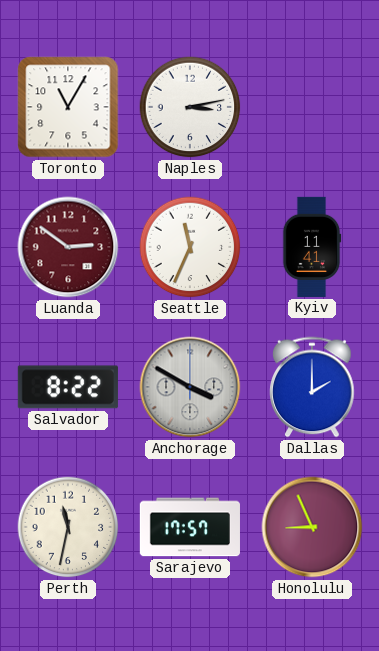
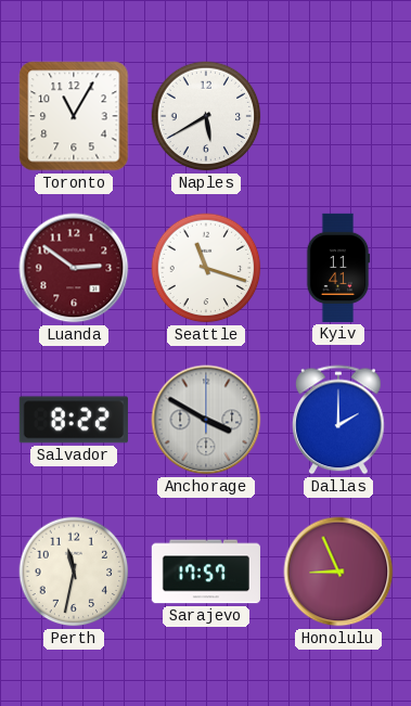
Naples: 3:13 -> 5:40
Seattle: 11:34 -> 11:18
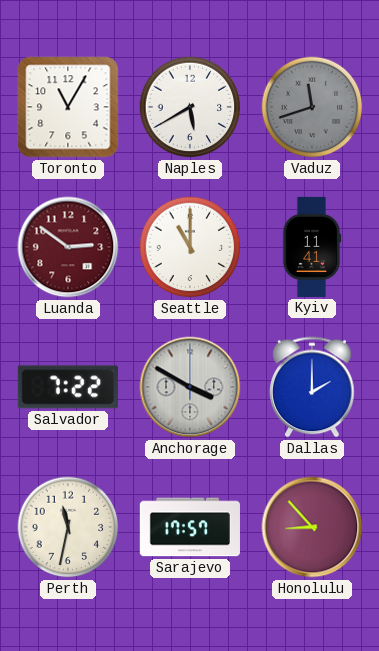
Vaduz: none -> 11:42
Seattle: 11:18 -> 11:00
Salvador: 8:22 -> 7:22
Honolulu: 8:56 -> 8:53
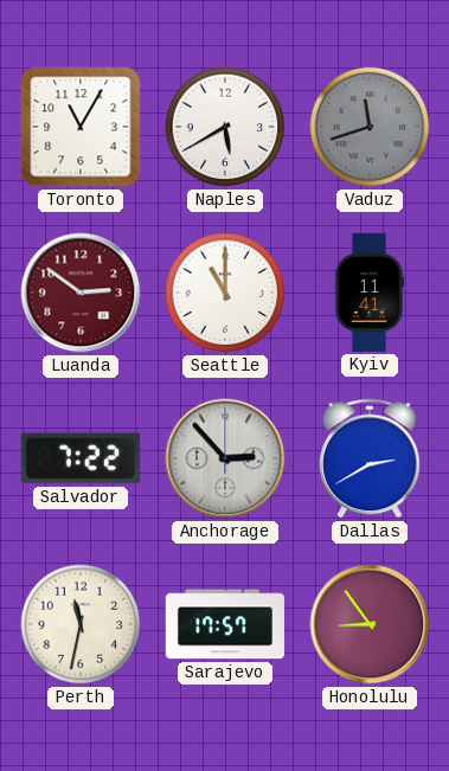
Anchorage: 3:50 -> 2:53
Dallas: 2:00 -> 2:40
Honolulu: 8:53 -> 8:54
